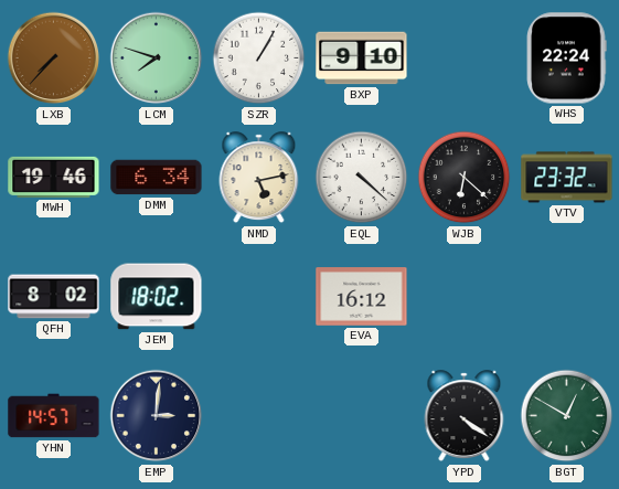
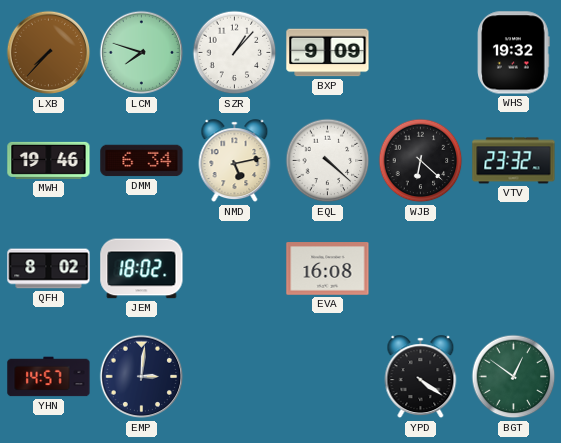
SZR: 1:05 -> 1:07
BXP: 9:10 -> 9:09
WHS: 22:24 -> 19:32
EVA: 16:12 -> 16:08
BGT: 12:50 -> 12:51
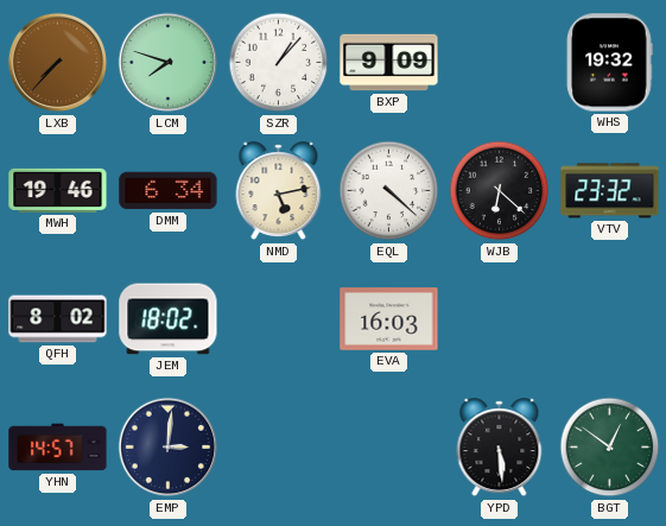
EVA: 16:08 -> 16:03
YPD: 4:21 -> 5:29
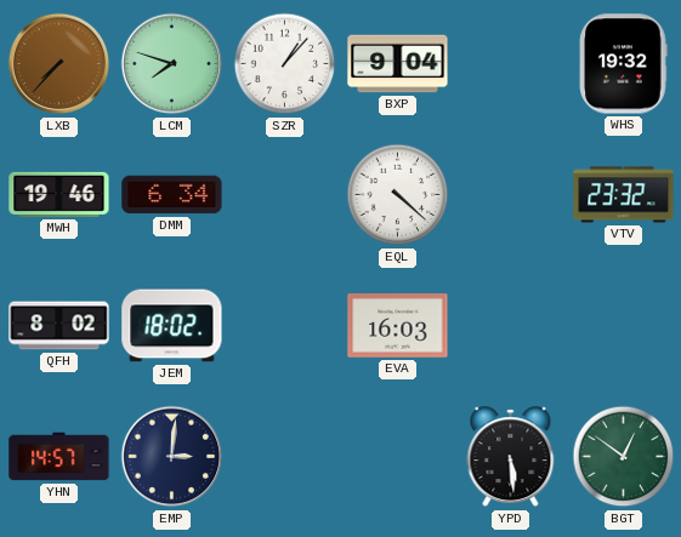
BXP: 9:09 -> 9:04
NMD: 5:13 -> none
WJB: 6:22 -> none
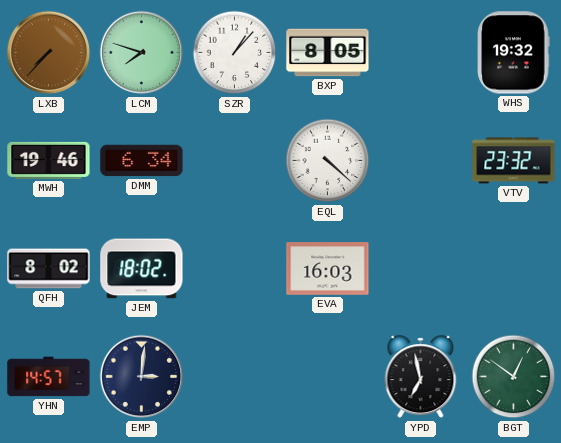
BXP: 9:04 -> 8:05
YPD: 5:29 -> 6:58
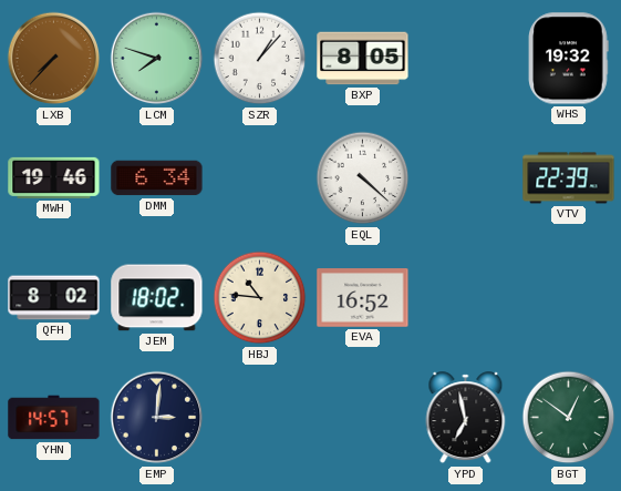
VTV: 23:32 -> 22:39
HBJ: none -> 10:46
EVA: 16:03 -> 16:52
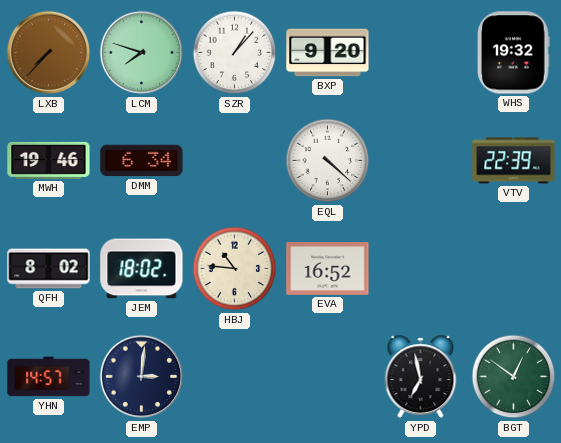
BXP: 8:05 -> 9:20
